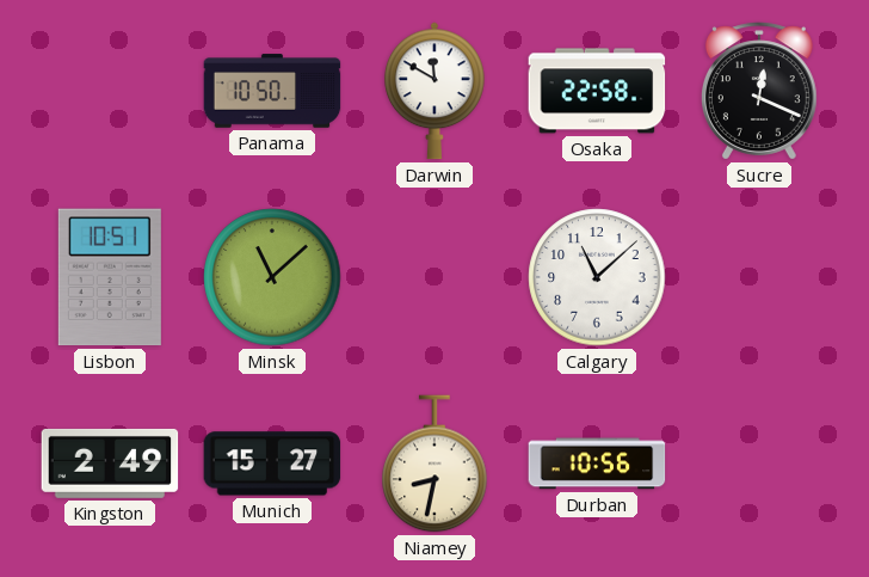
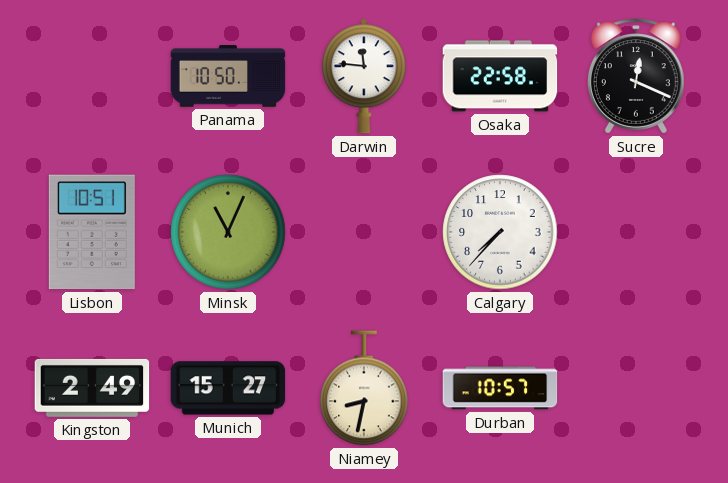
Darwin: 11:50 -> 11:46
Minsk: 11:08 -> 11:04
Calgary: 11:08 -> 7:37
Durban: 10:56 -> 10:57
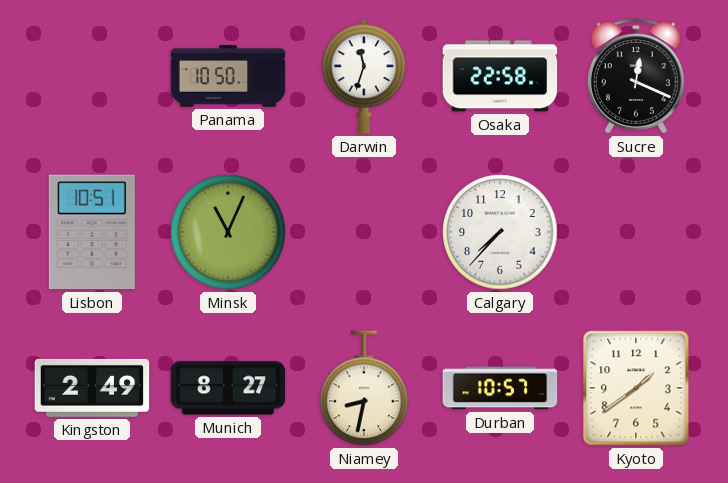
Darwin: 11:46 -> 11:33
Munich: 15:27 -> 8:27
Kyoto: none -> 1:39
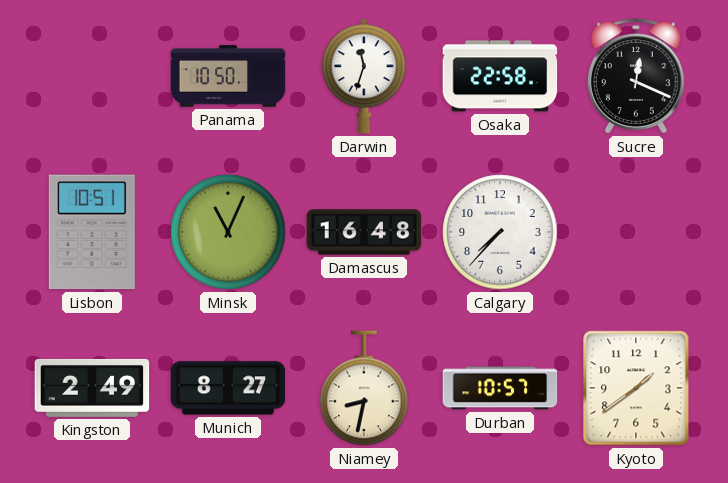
Damascus: none -> 16:48
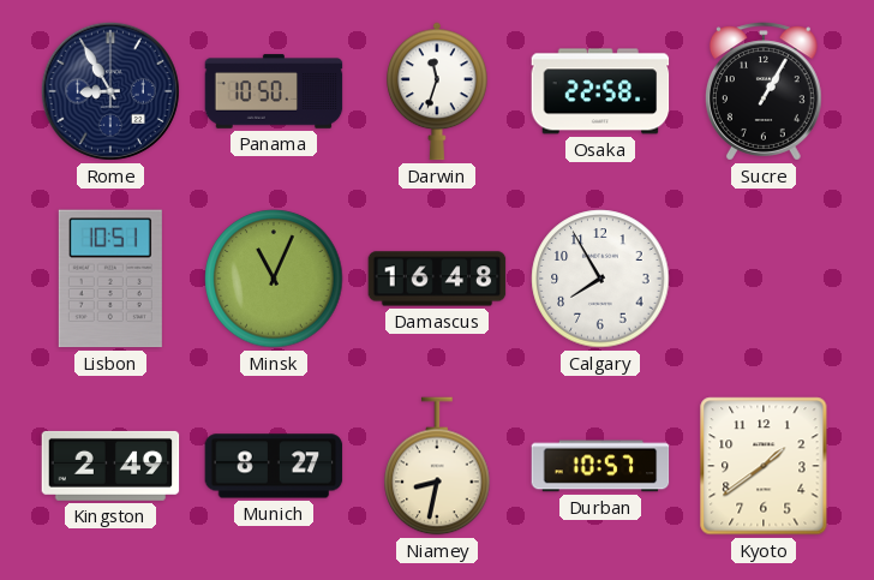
Rome: none -> 8:55
Sucre: 12:19 -> 1:05
Calgary: 7:37 -> 7:55
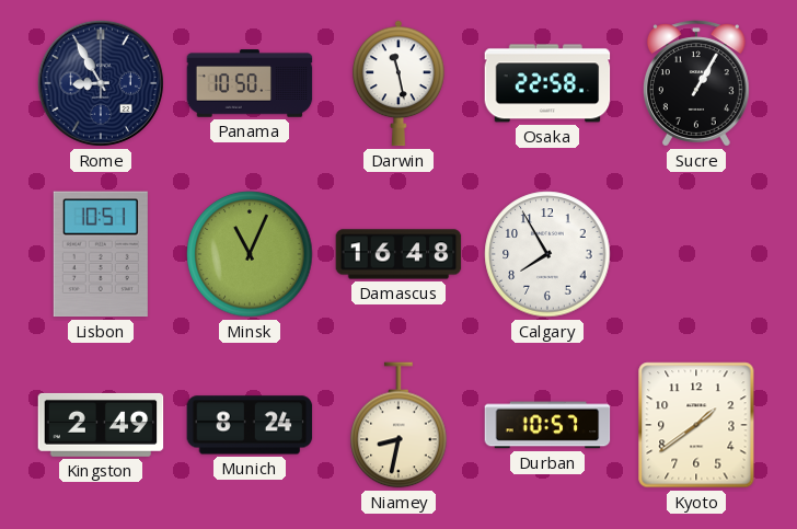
Darwin: 11:33 -> 11:28
Munich: 8:27 -> 8:24
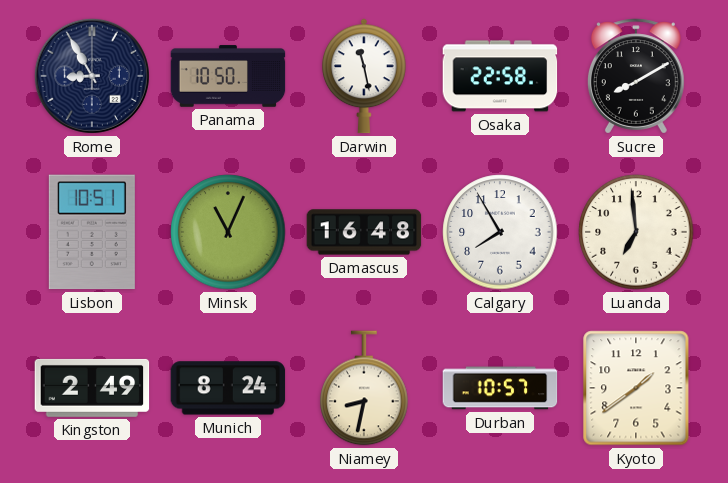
Sucre: 1:05 -> 8:10
Luanda: none -> 6:59
